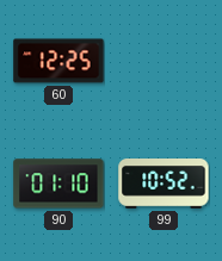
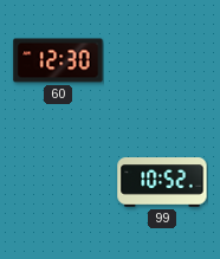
60: 12:25 -> 12:30
90: 01:10 -> none
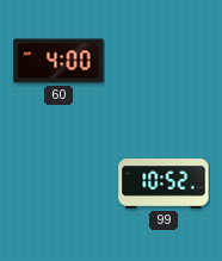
60: 12:30 -> 4:00
